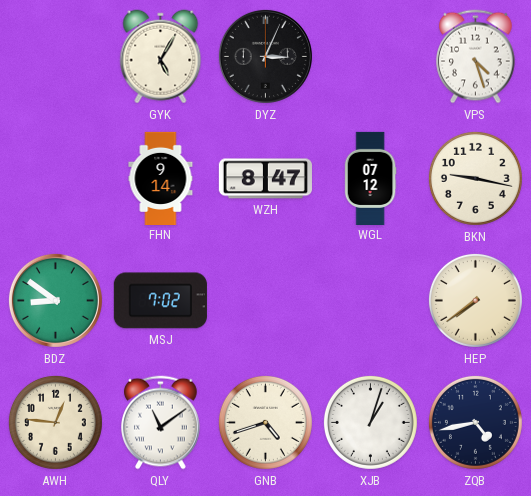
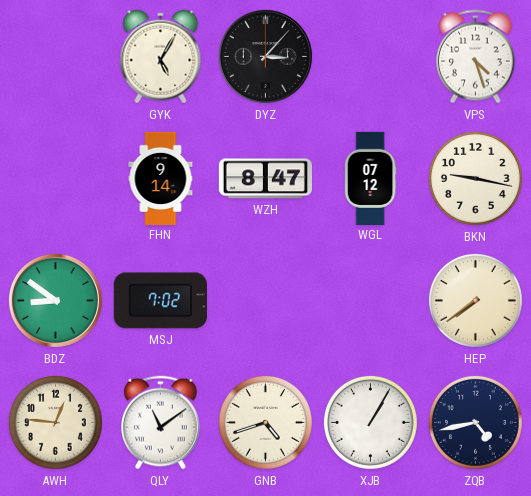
DYZ: 3:04 -> 3:07
XJB: 1:03 -> 1:05
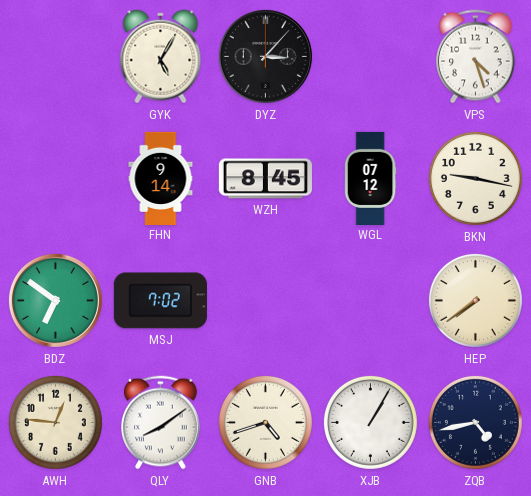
WZH: 8:47 -> 8:45
BDZ: 8:51 -> 6:51
QLY: 11:09 -> 8:09
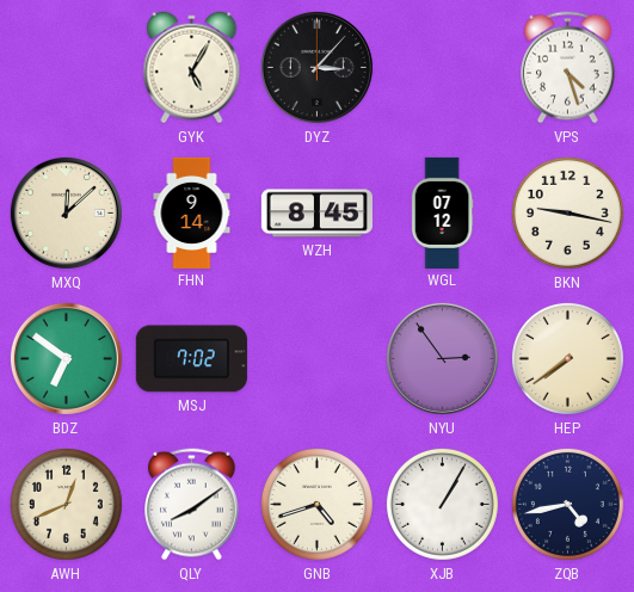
MXQ: none -> 12:08
NYU: none -> 2:54
AWH: 12:46 -> 12:41
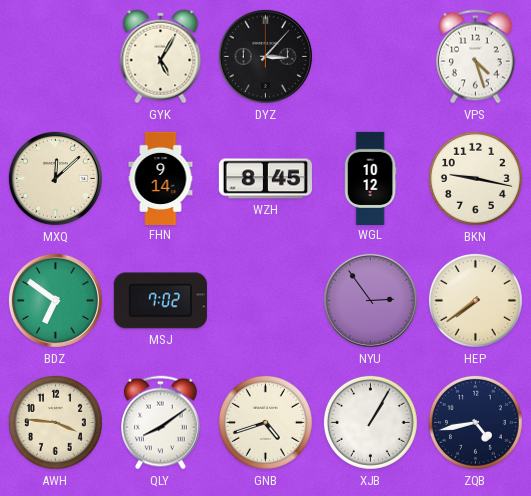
WGL: 07:12 -> 10:12
AWH: 12:41 -> 3:46
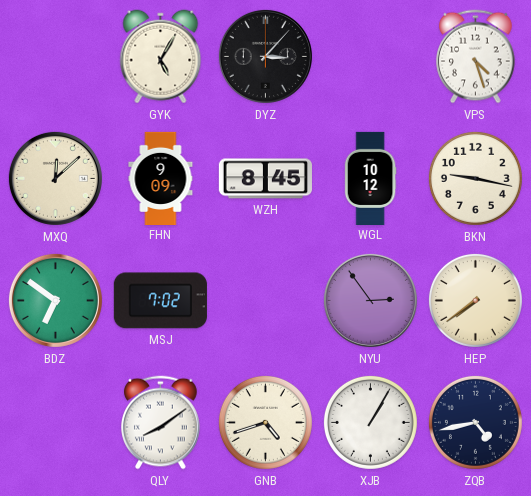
FHN: 9:14 -> 9:09
AWH: 3:46 -> none
